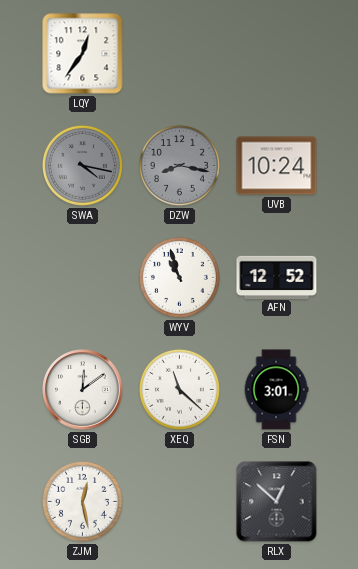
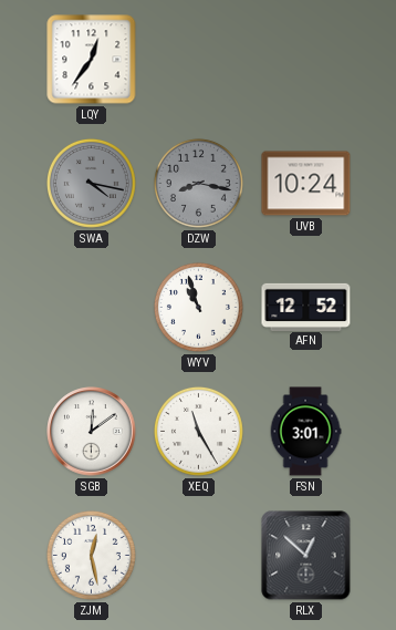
XEQ: 11:22 -> 11:25
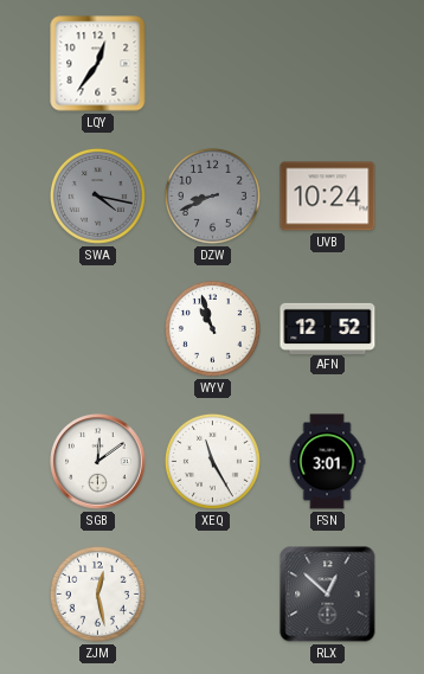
DZW: 8:17 -> 8:41
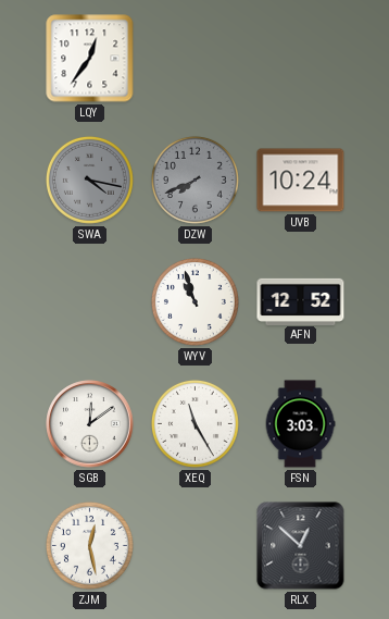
DZW: 8:41 -> 7:41
FSN: 3:01 -> 3:03
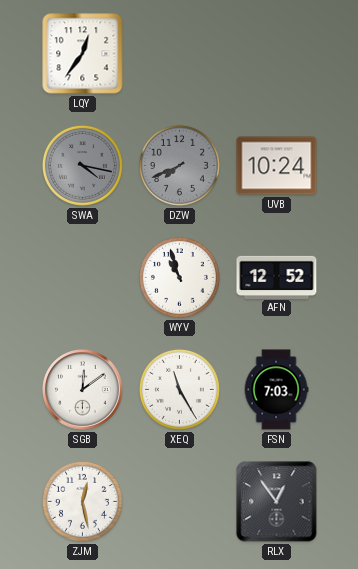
FSN: 3:03 -> 7:03
RLX: 12:52 -> 12:54
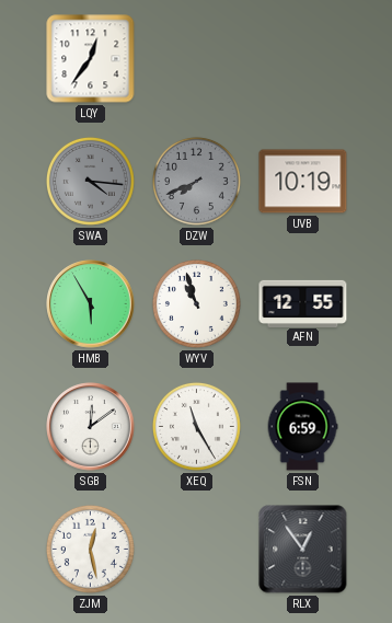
SWA: 4:17 -> 4:16
UVB: 10:24 -> 10:19
HMB: none -> 5:55
AFN: 12:52 -> 12:55
FSN: 7:03 -> 6:59
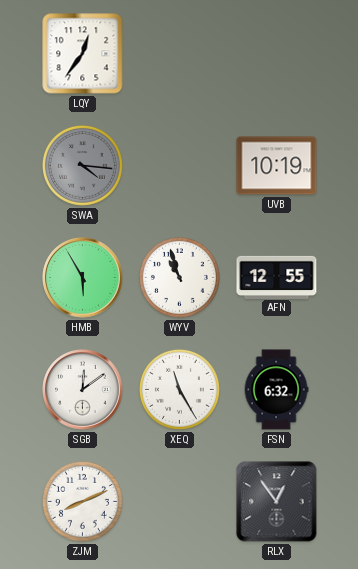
DZW: 7:41 -> none
FSN: 6:59 -> 6:32
ZJM: 12:28 -> 8:11
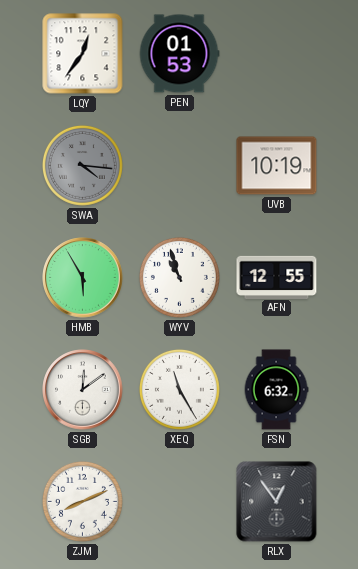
PEN: none -> 01:53
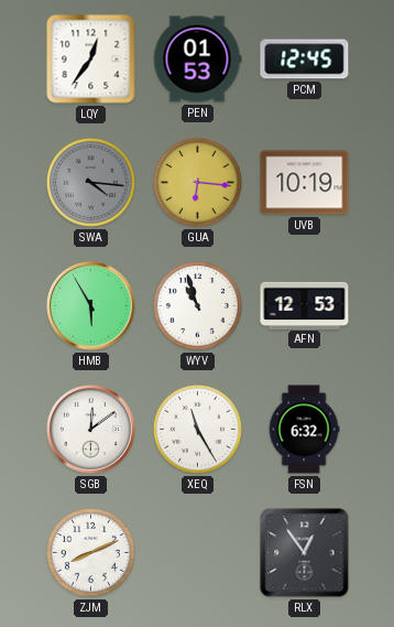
PCM: none -> 12:45
GUA: none -> 6:16
AFN: 12:55 -> 12:53
